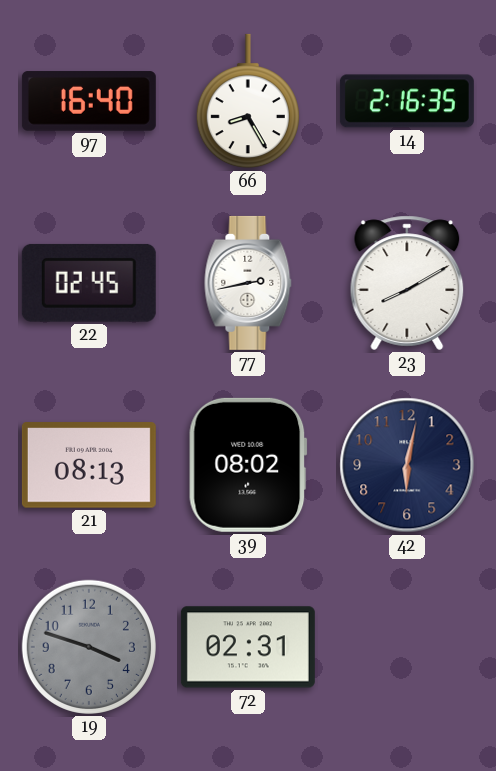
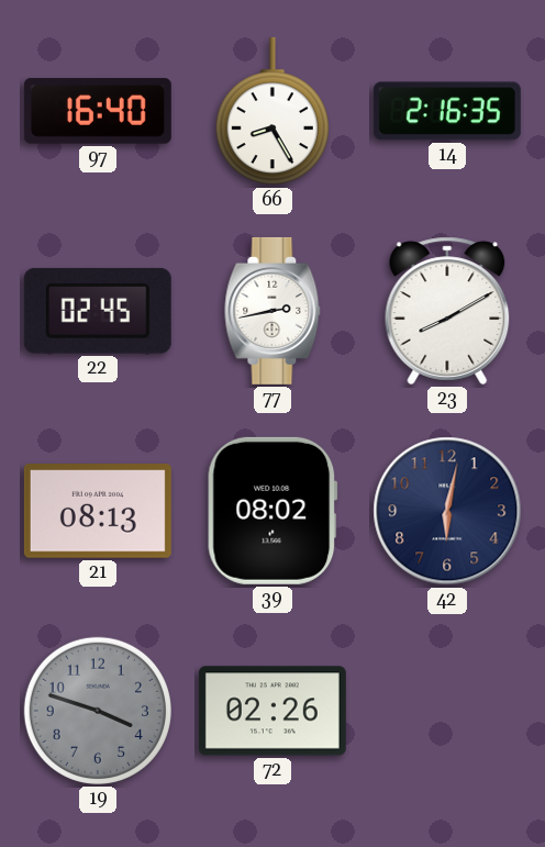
72: 02:31 -> 02:26
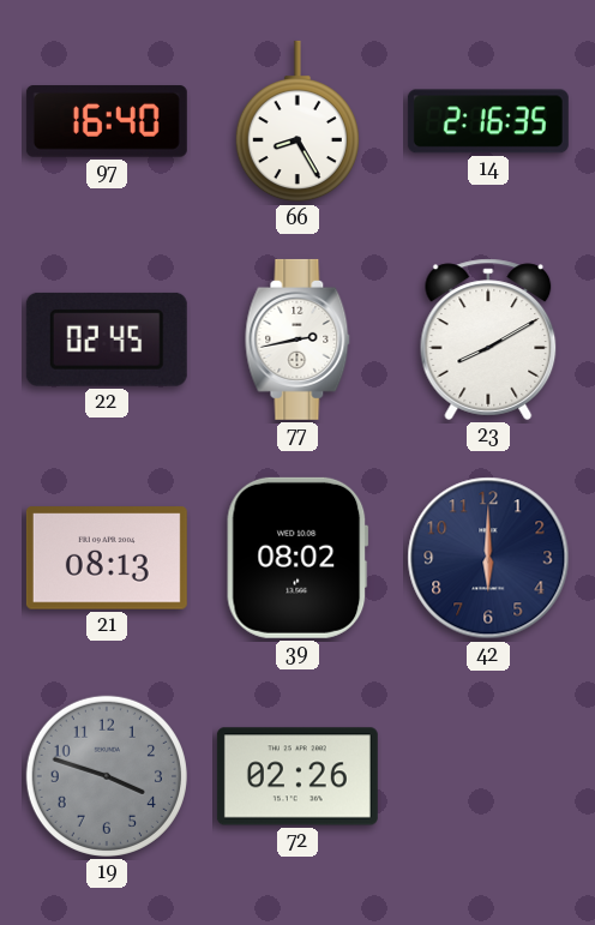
42: 6:02 -> 6:00
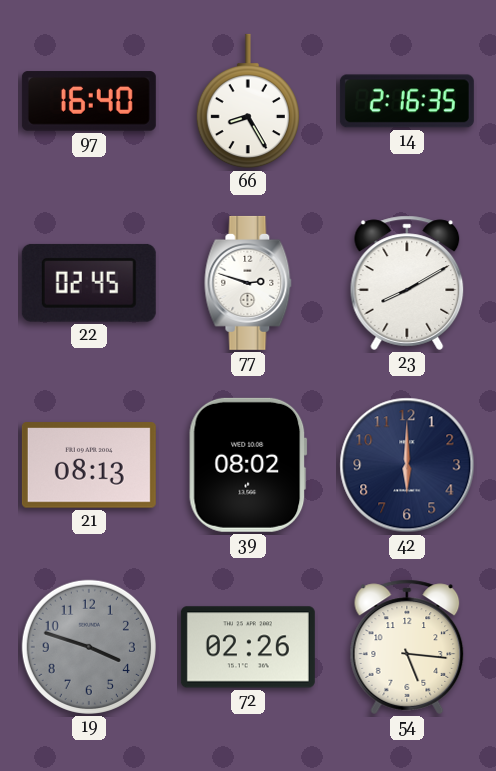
77: 2:43 -> 2:48
54: none -> 5:16
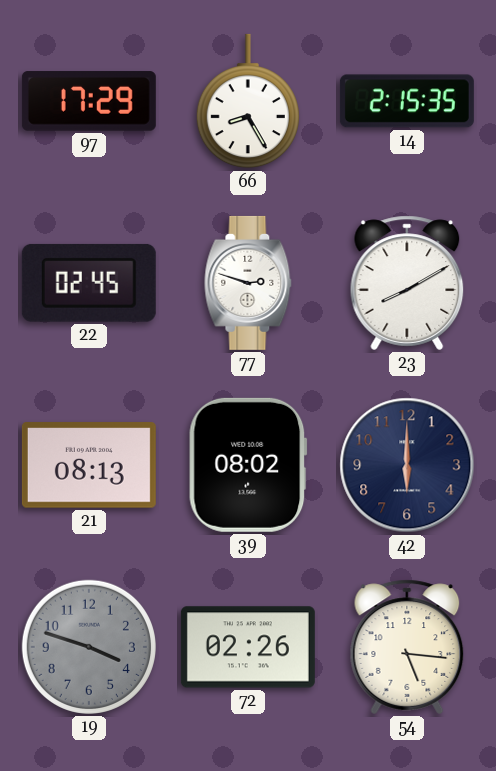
97: 16:40 -> 17:29
14: 2:16 -> 2:15
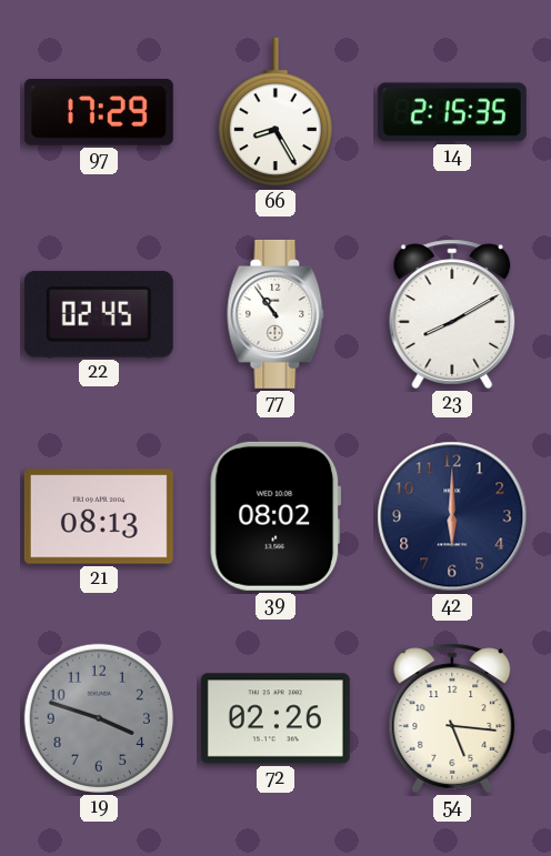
77: 2:48 -> 10:54
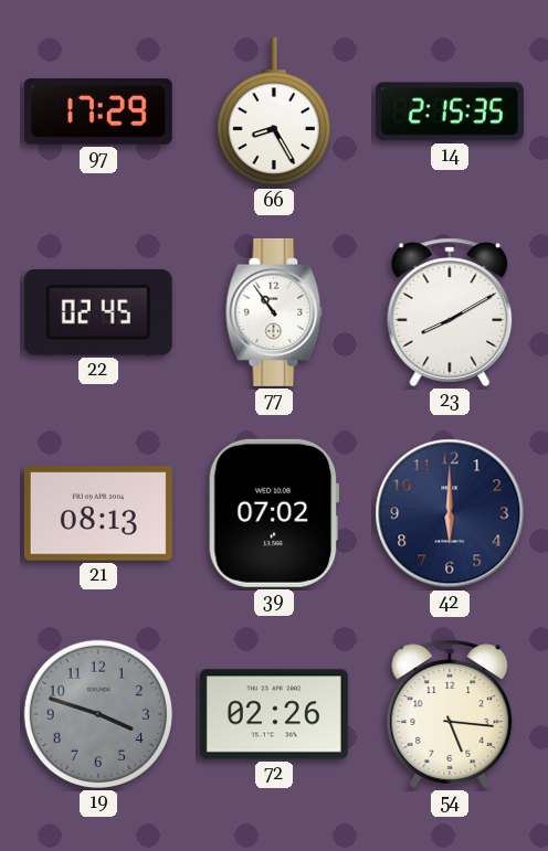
39: 08:02 -> 07:02
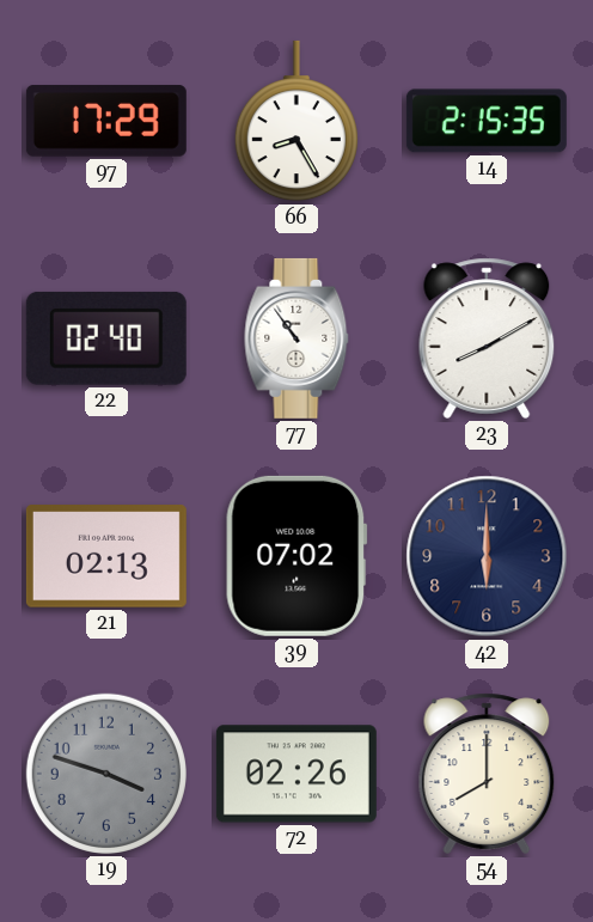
22: 02:45 -> 02:40
21: 08:13 -> 02:13
54: 5:16 -> 8:00
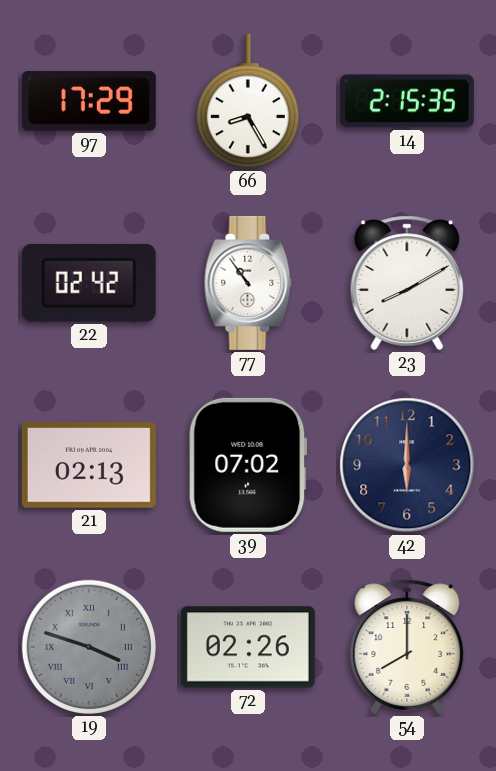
22: 02:40 -> 02:42
19 numerals: Arabic -> Roman
